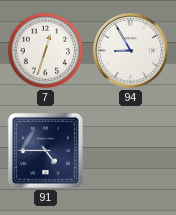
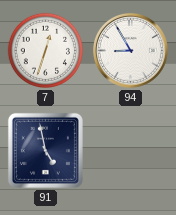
91: 4:45 -> 4:58
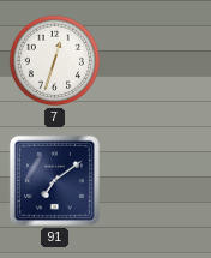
94: 8:55 -> none
91: 4:58 -> 7:09
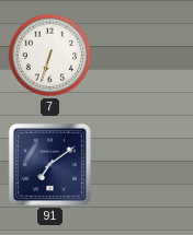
7: 12:33 -> 6:33
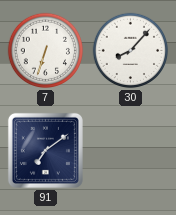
30: none -> 8:07
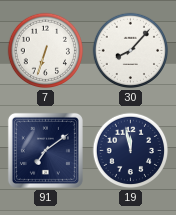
19: none -> 11:58
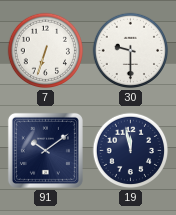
30: 8:07 -> 9:30
91: 7:09 -> 10:09
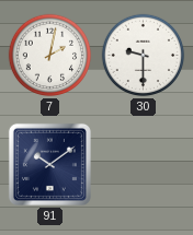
7: 6:33 -> 2:02
19: 11:58 -> none
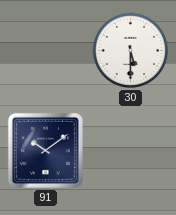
7: 2:02 -> none
30: 9:30 -> 5:30
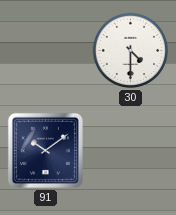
30: 5:30 -> 4:30
